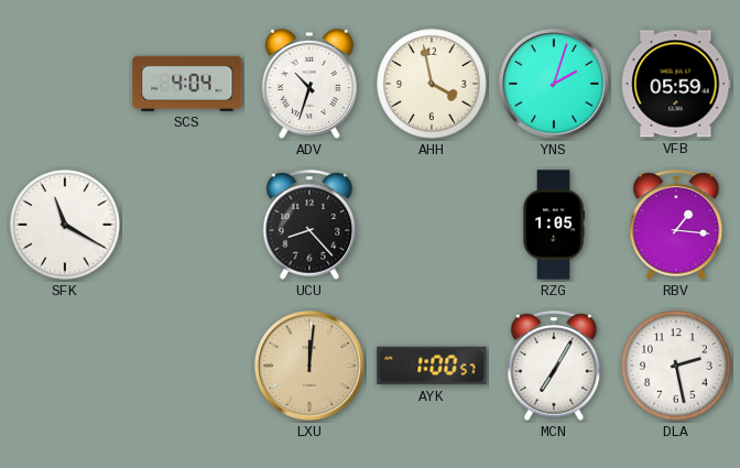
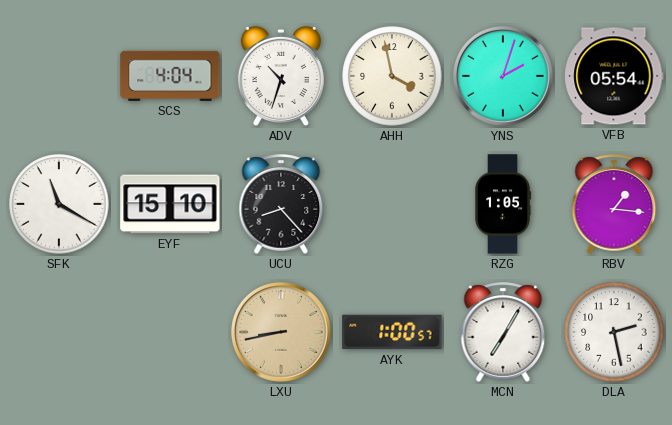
VFB: 05:59 -> 05:54
EYF: none -> 15:10
LXU: 12:01 -> 8:43
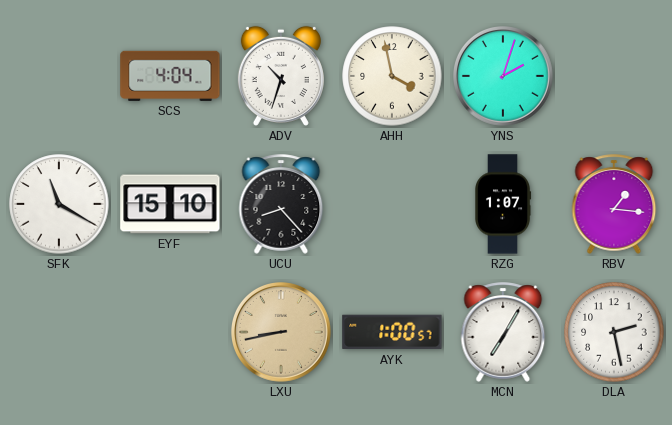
VFB: 05:54 -> none
RZG: 1:05 -> 1:07
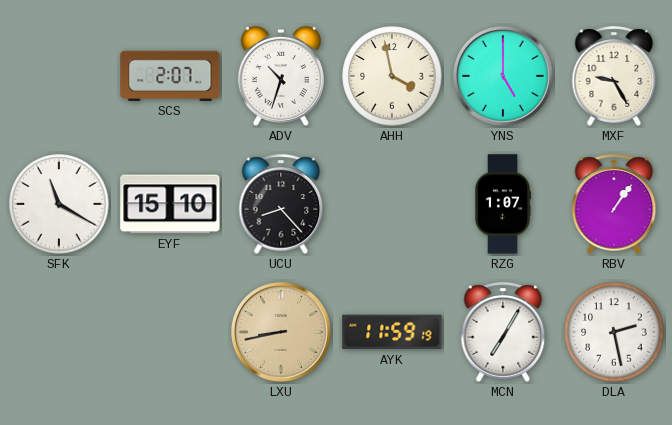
SCS: 4:04 -> 2:07
YNS: 2:03 -> 5:00
MXF: none -> 9:25
RBV: 1:16 -> 1:06
AYK: 1:00 -> 11:59
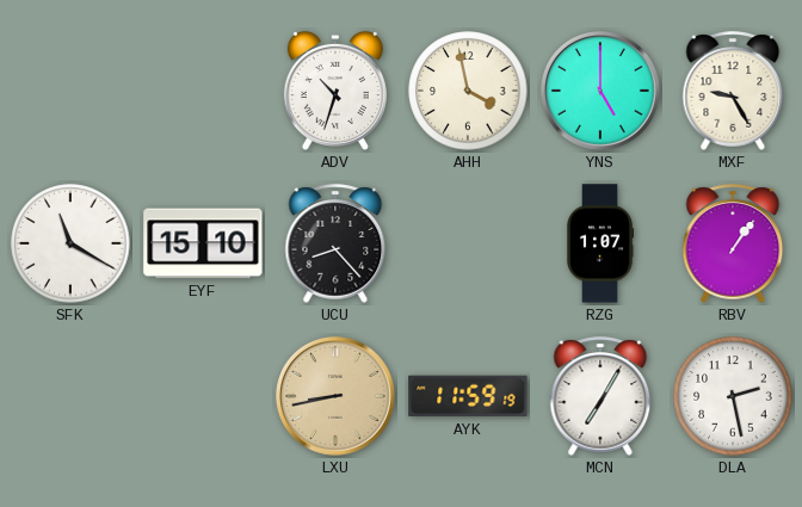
SCS: 2:07 -> none
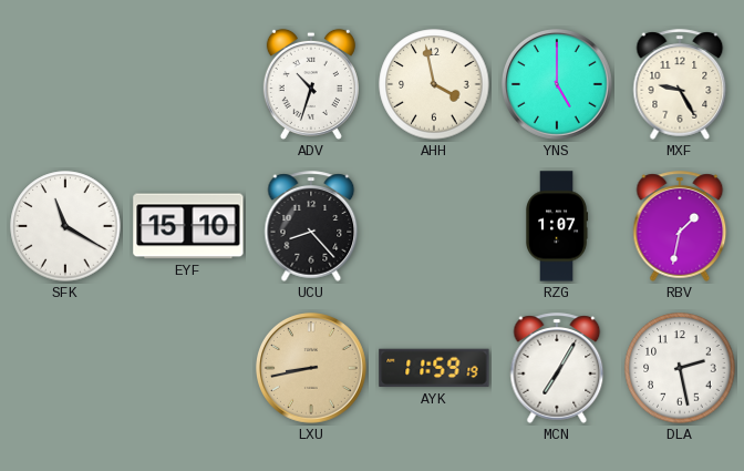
RBV: 1:06 -> 1:32
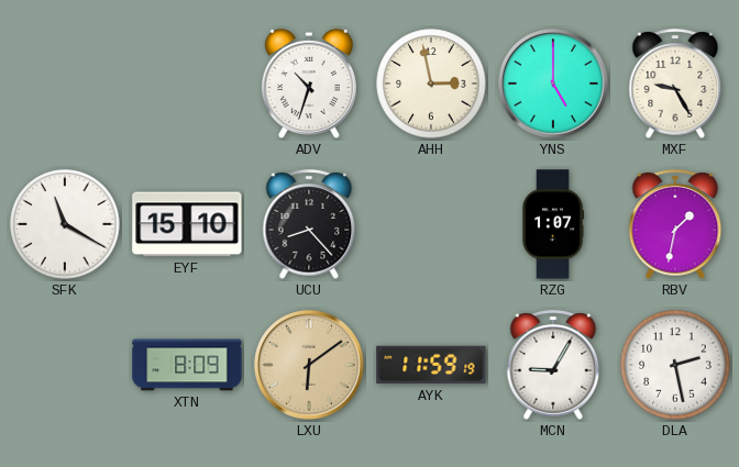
AHH: 3:58 -> 2:58
XTN: none -> 8:09
LXU: 8:43 -> 6:09
MCN: 7:05 -> 9:05
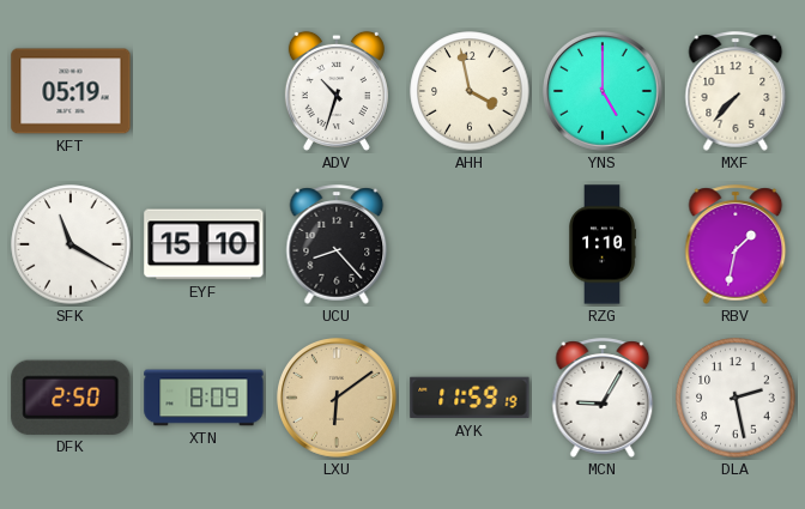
KFT: none -> 05:19
AHH: 2:58 -> 3:58
MXF: 9:25 -> 7:37
RZG: 1:07 -> 1:10
DFK: none -> 2:50
